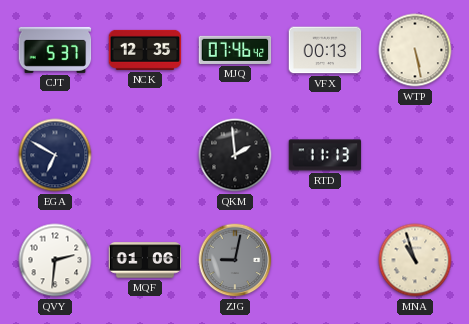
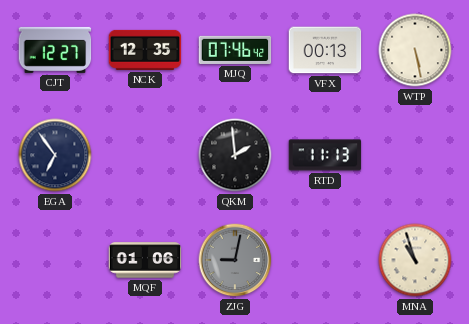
CJT: 5:37 -> 12:27
EGA: 6:50 -> 6:54
QVY: 2:31 -> none
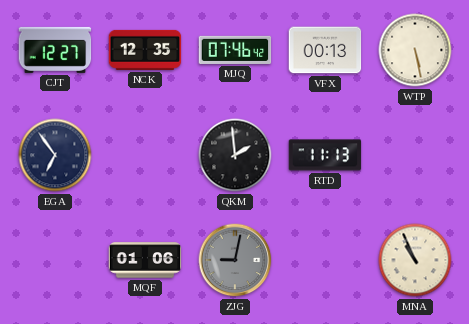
MNA: 10:57 -> 10:56
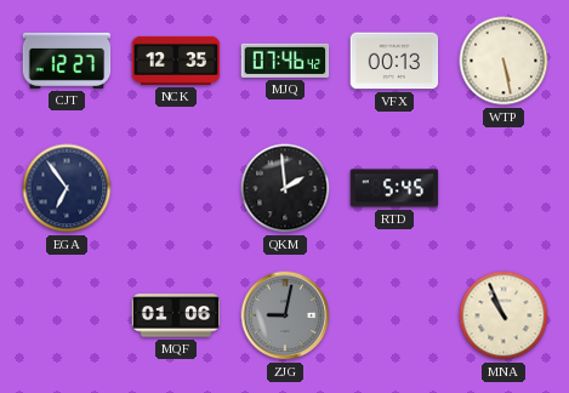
RTD: 11:13 -> 5:45
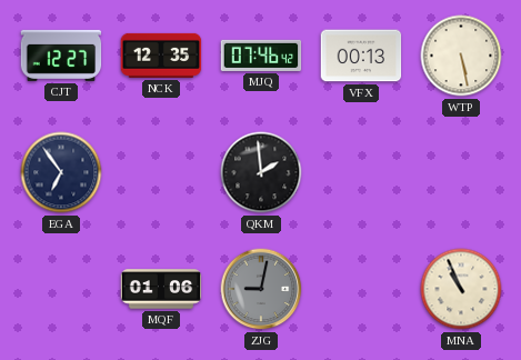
RTD: 5:45 -> none
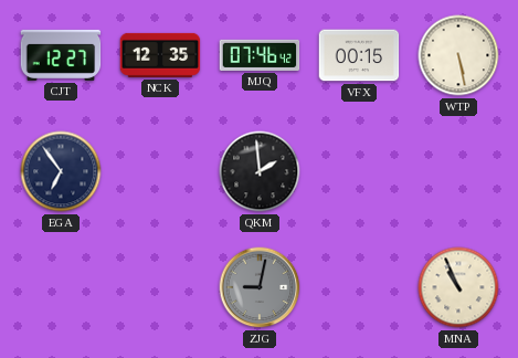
VFX: 00:13 -> 00:15
MQF: 01:06 -> none
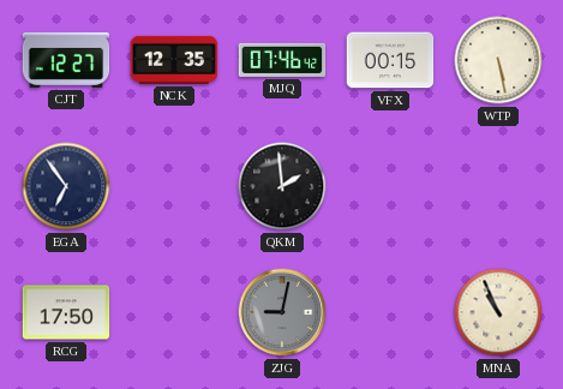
RCG: none -> 17:50
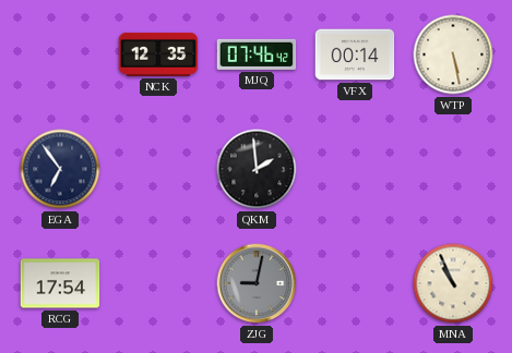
CJT: 12:27 -> none
VFX: 00:15 -> 00:14
RCG: 17:50 -> 17:54
